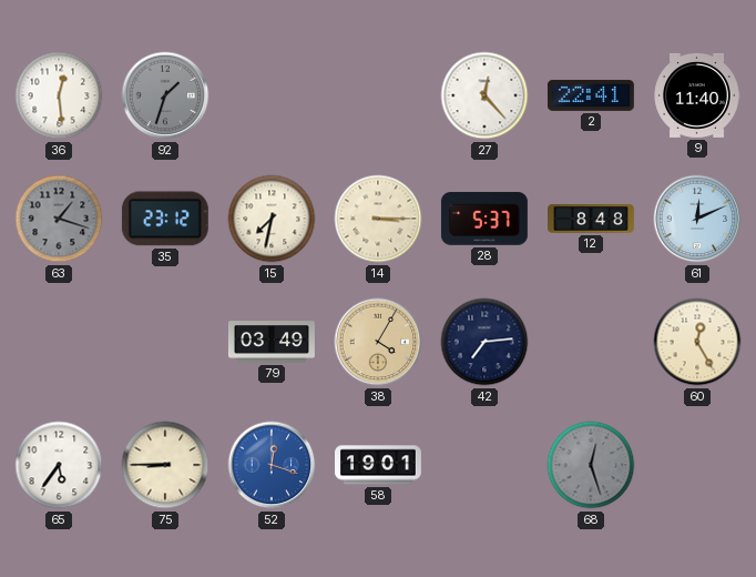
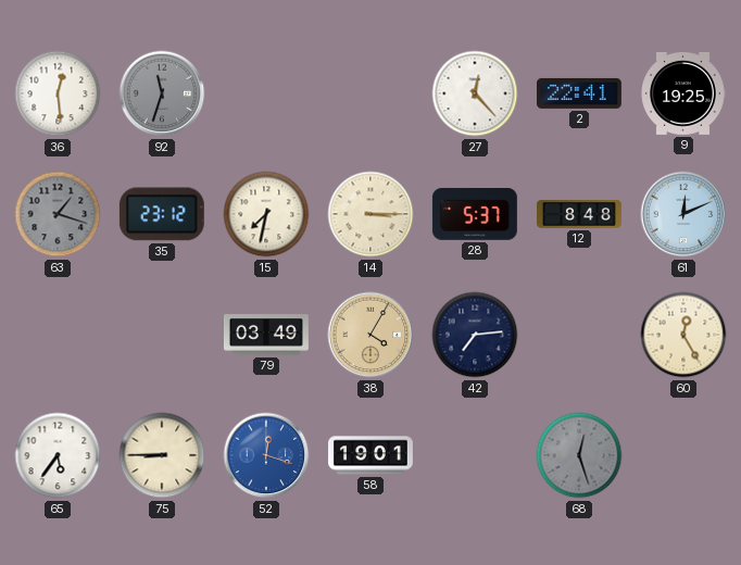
92: 1:33 -> 11:33
9: 11:40 -> 19:25
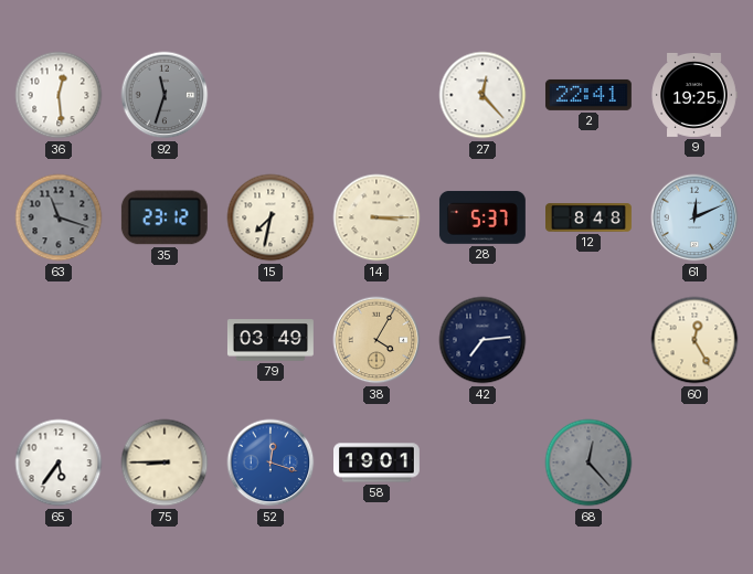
63: 1:18 -> 11:18
68: 12:27 -> 12:23
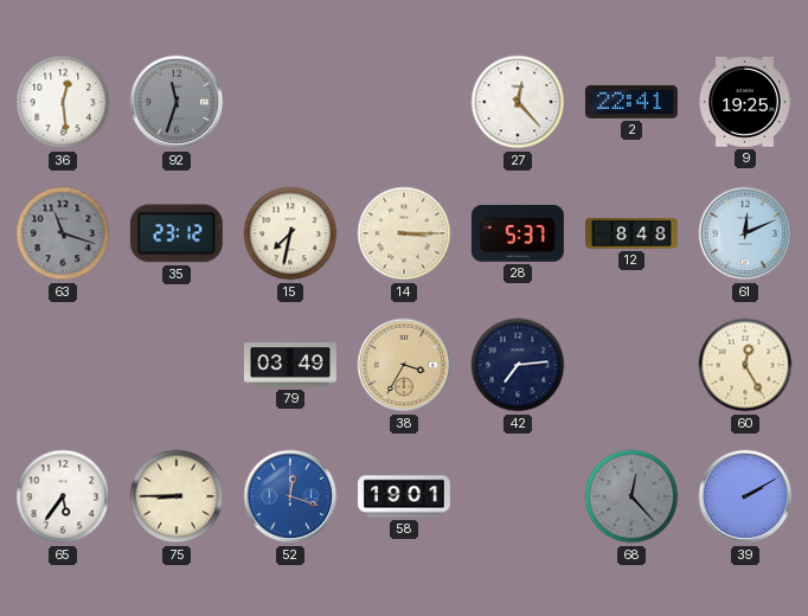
38: 4:05 -> 3:35
39: none -> 2:10
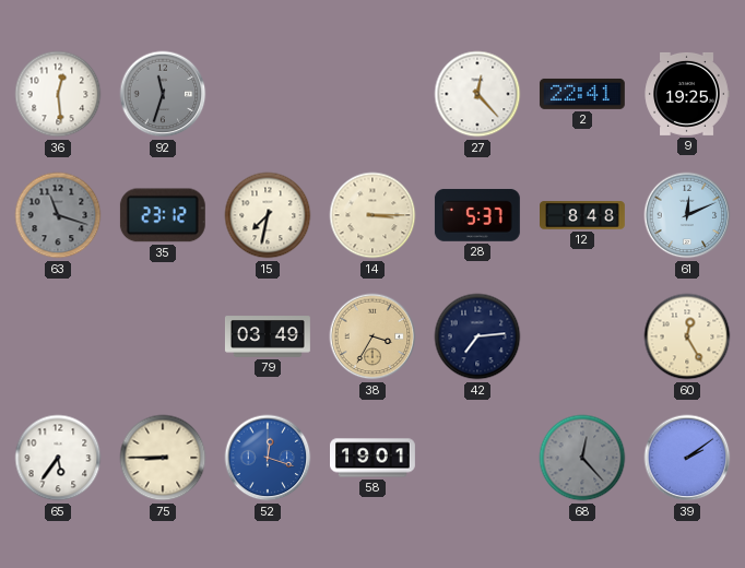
39: 2:10 -> 2:09
